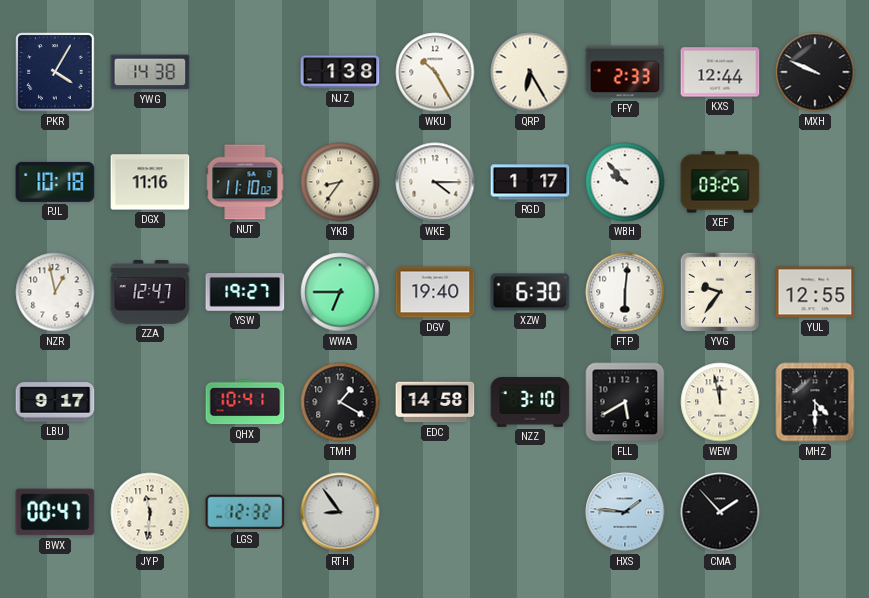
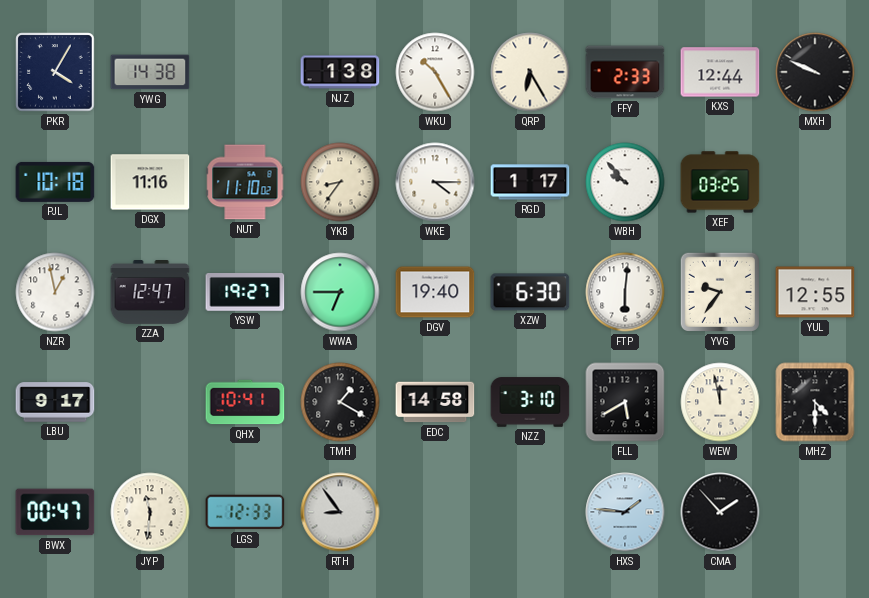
LGS: 12:32 -> 12:33
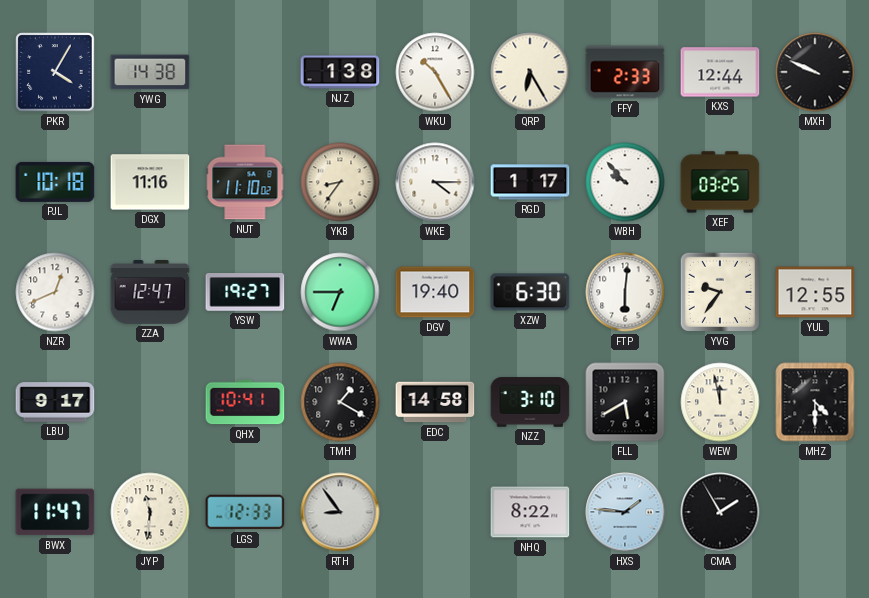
NZR: 12:58 -> 12:41
BWX: 00:47 -> 11:47
NHQ: none -> 8:22
CMA: 1:53 -> 1:55
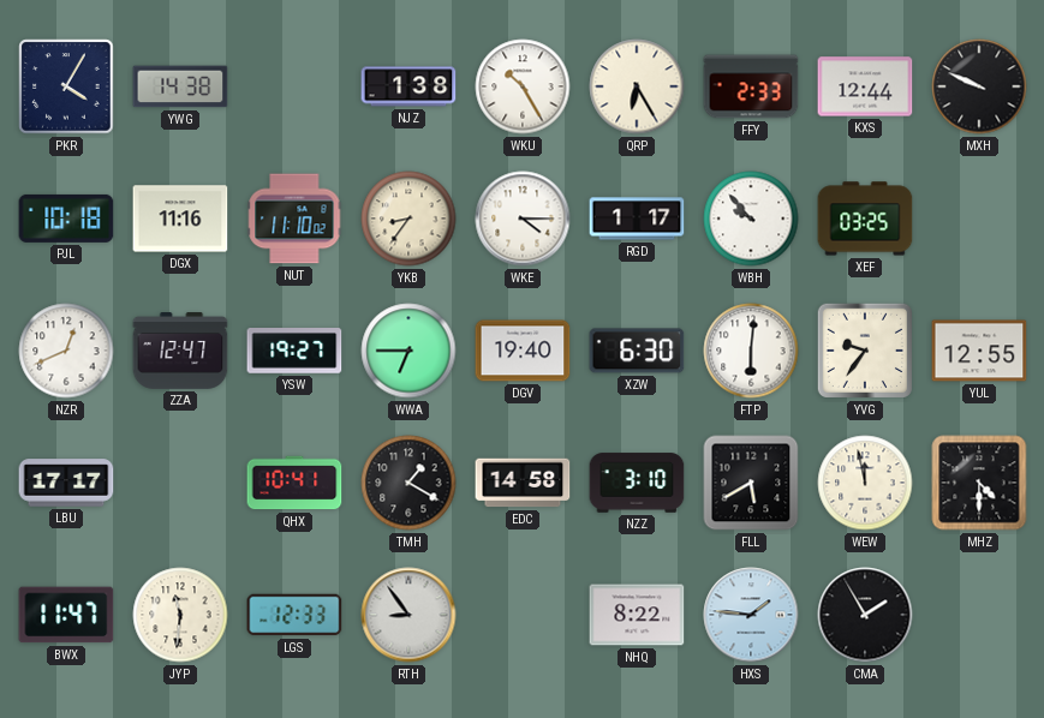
LBU: 9:17 -> 17:17
